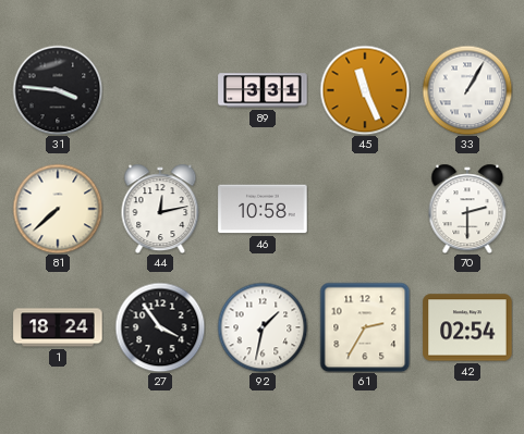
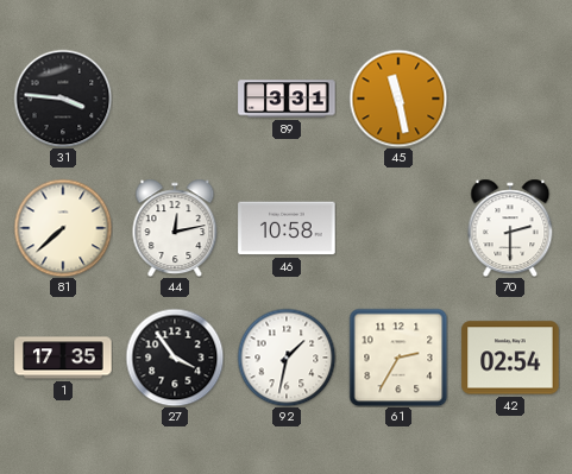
45: 11:26 -> 11:28
33: 1:05 -> none
1: 18:24 -> 17:35
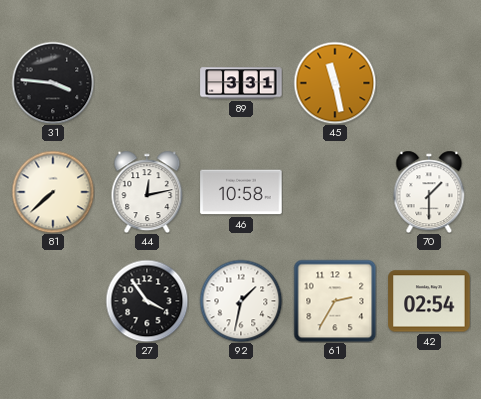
70: 2:30 -> 1:30
1: 17:35 -> none
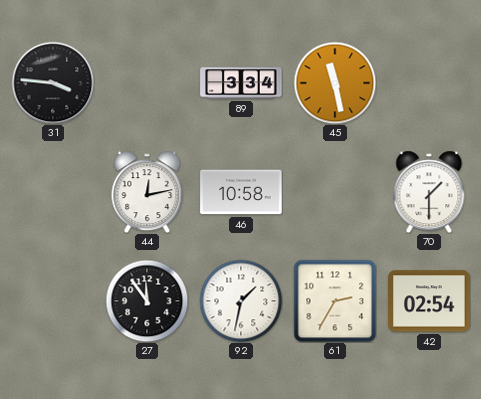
89: 3:31 -> 3:34
81: 7:38 -> none
27: 3:54 -> 11:54
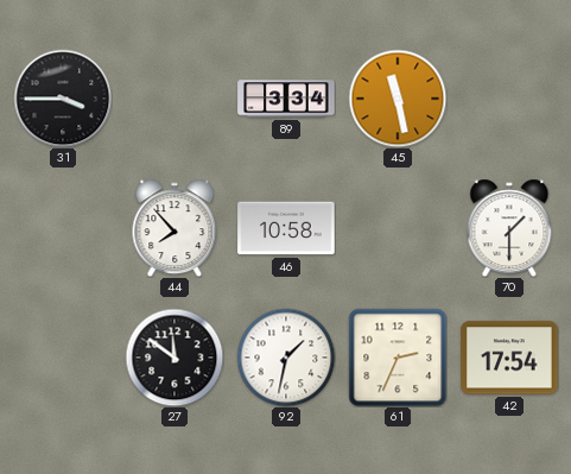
31: 3:46 -> 3:45
44: 12:13 -> 7:53
27: 11:54 -> 11:51
61: 2:35 -> 2:34
42: 02:54 -> 17:54
